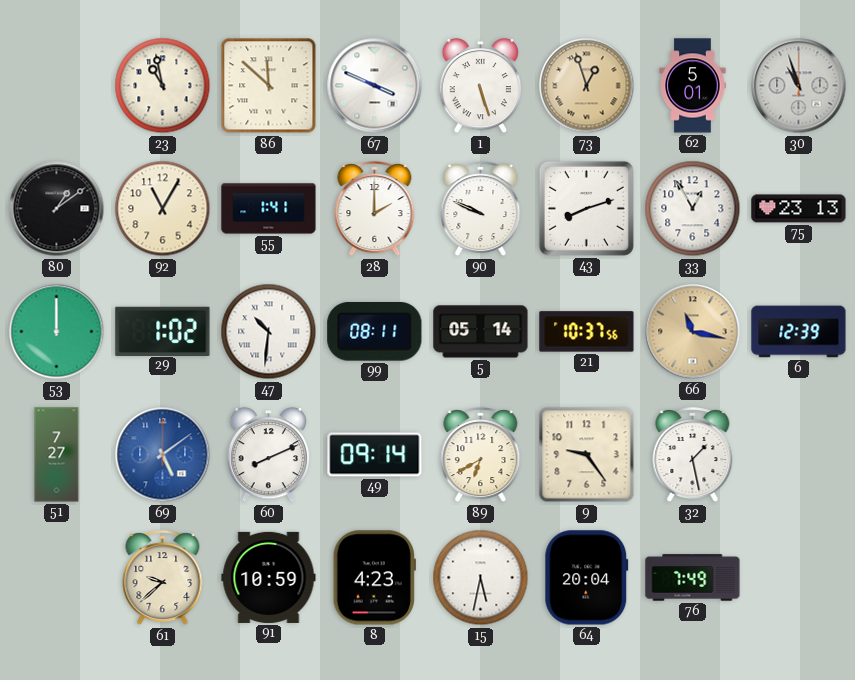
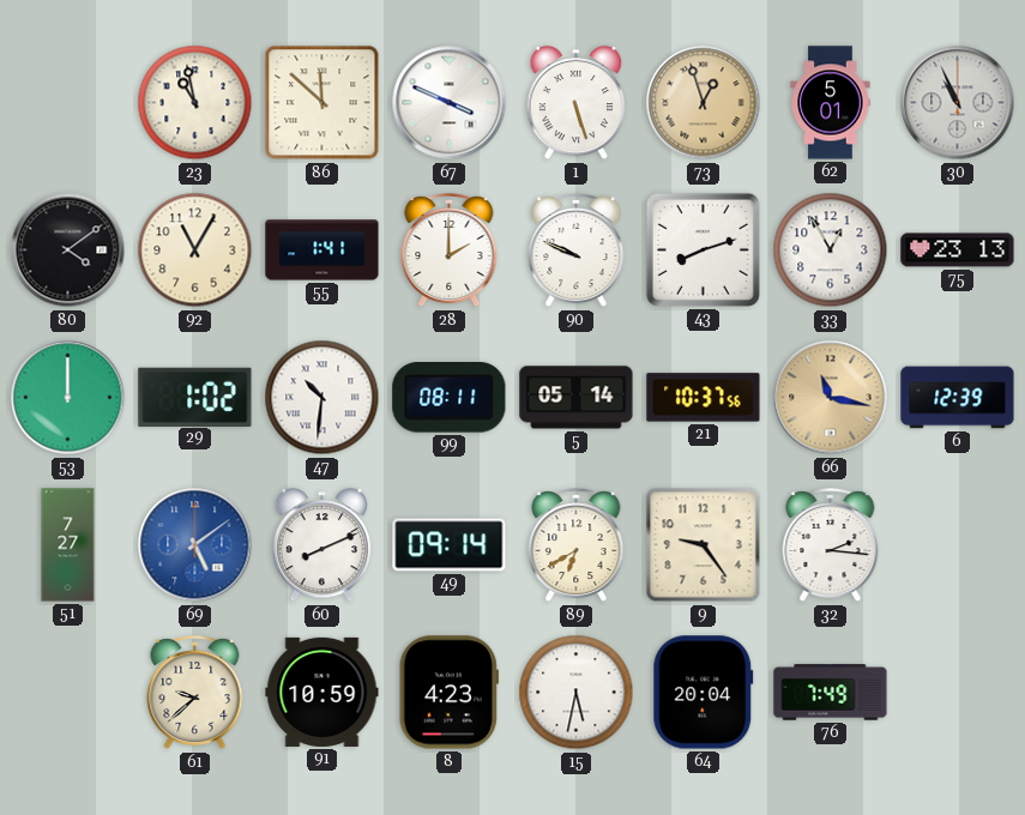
30: 10:57 -> 10:56
80: 1:09 -> 4:09
32: 1:28 -> 2:16
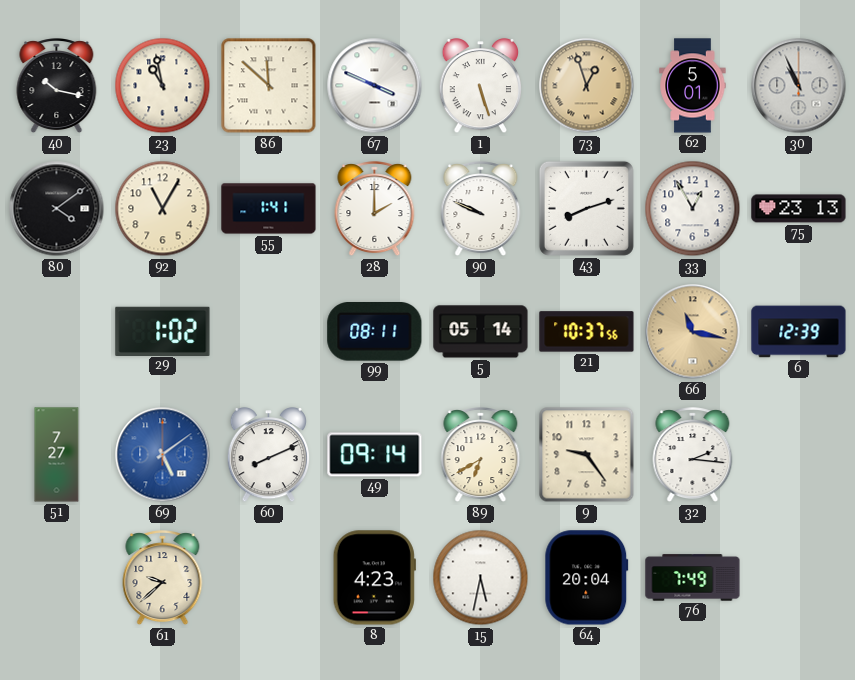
40: none -> 10:17
53: 12:00 -> none
47: 10:31 -> none
91: 10:59 -> none
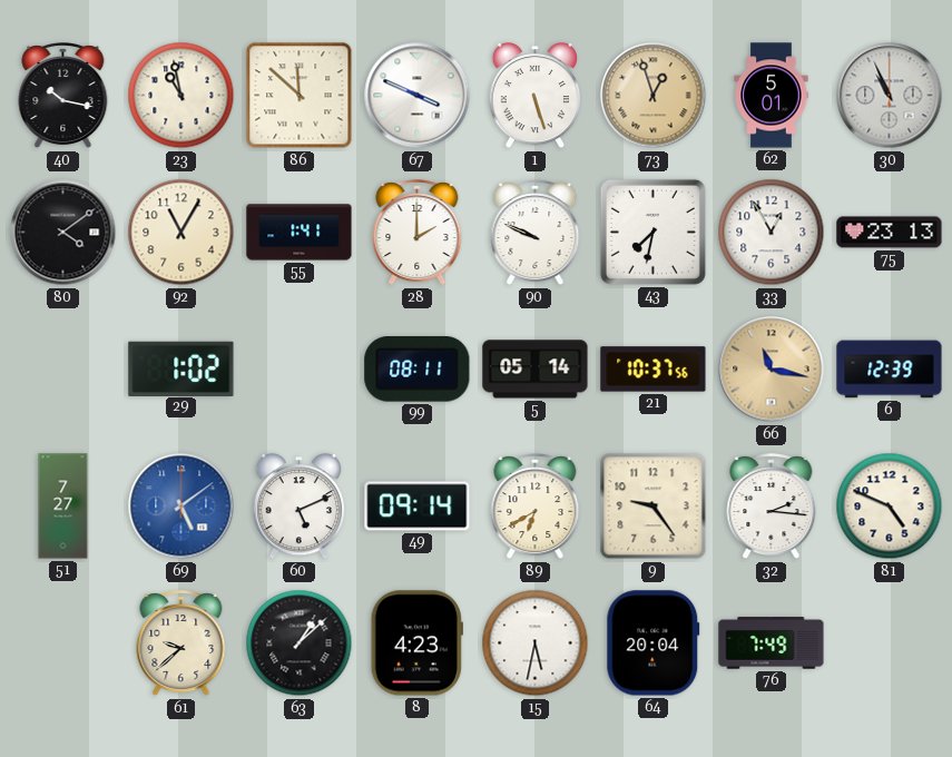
43: 8:12 -> 7:32
60: 8:11 -> 5:11
81: none -> 4:49
63: none -> 1:08
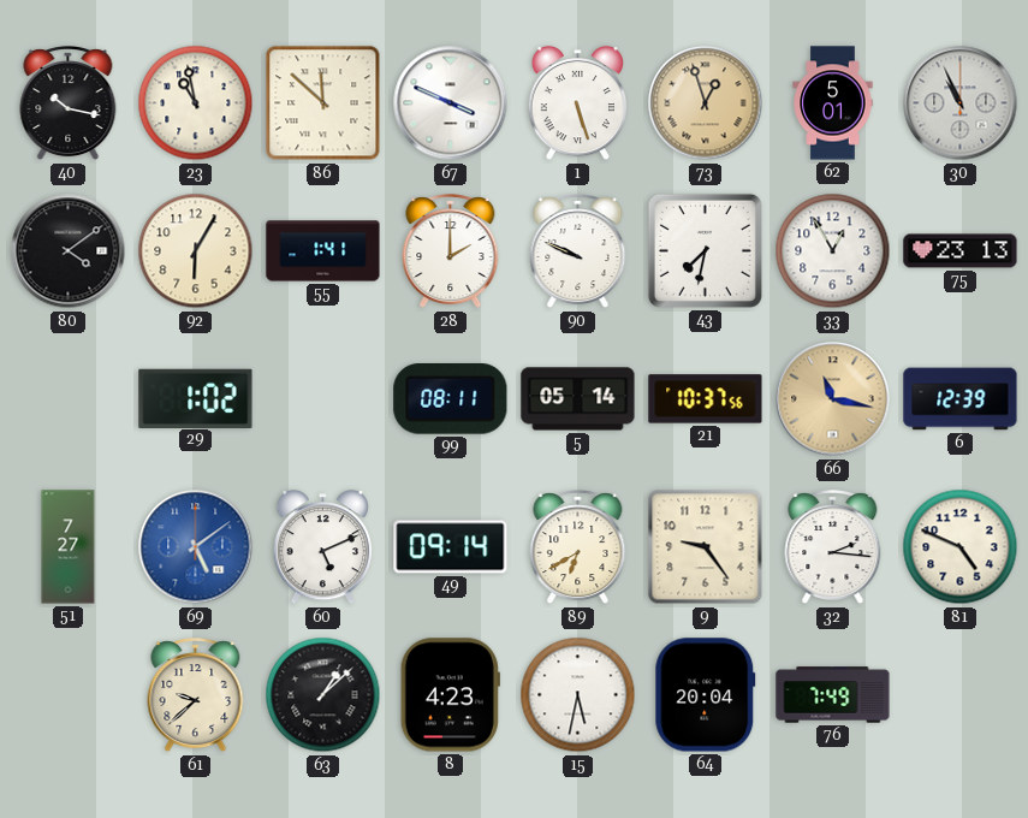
92: 11:05 -> 6:05
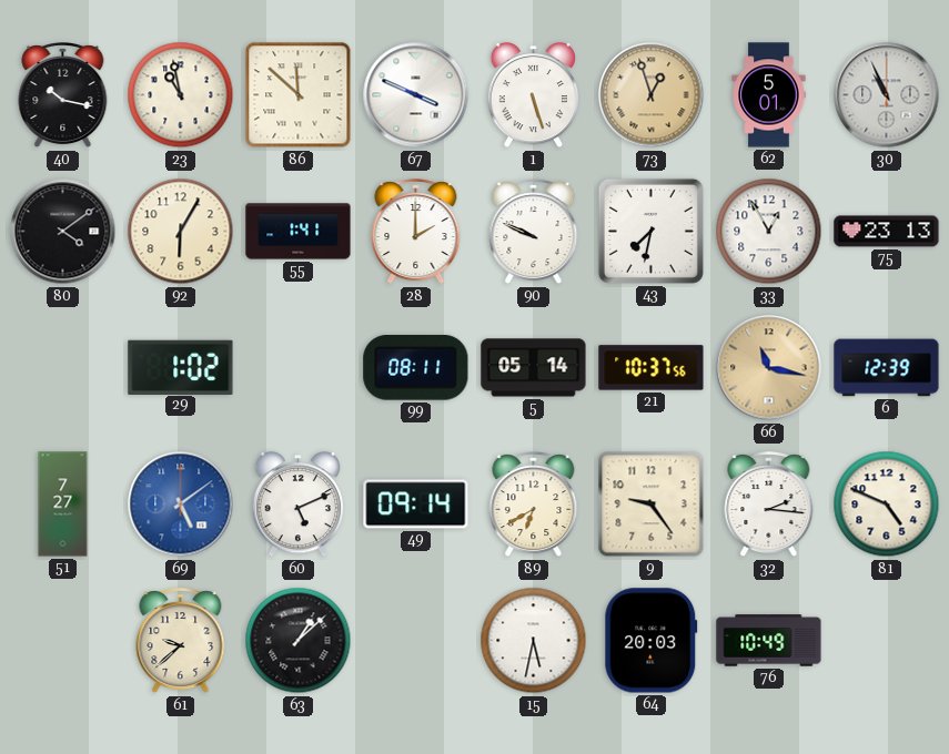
8: 4:23 -> none
64: 20:04 -> 20:03
76: 7:49 -> 10:49
